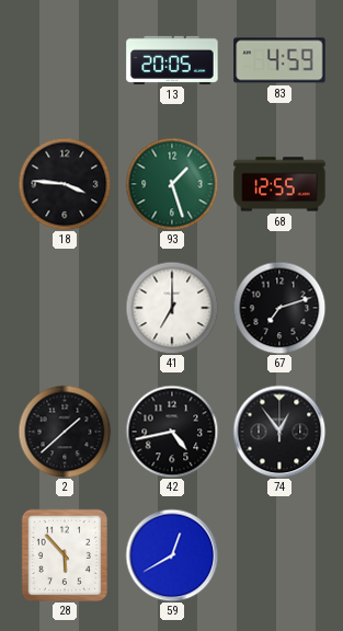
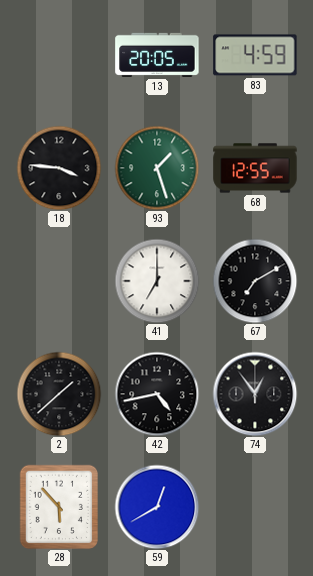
67: 7:12 -> 7:10
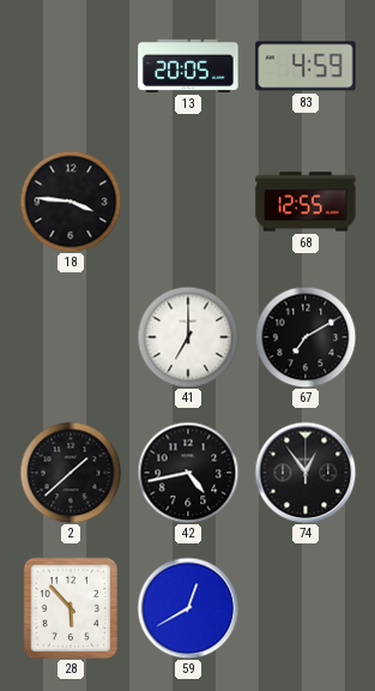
93: 1:27 -> none
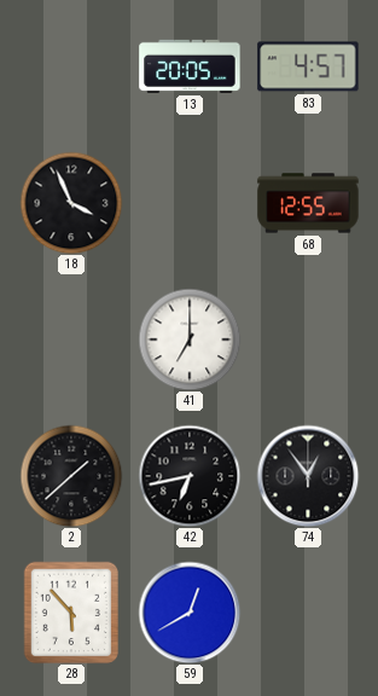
83: 4:59 -> 4:57
18: 3:46 -> 3:56
67: 7:10 -> none
42: 4:43 -> 6:43
